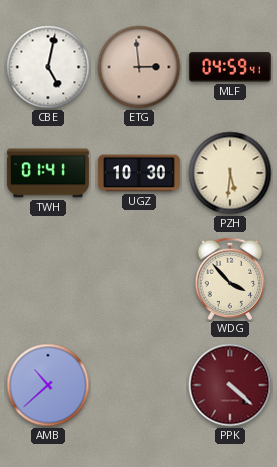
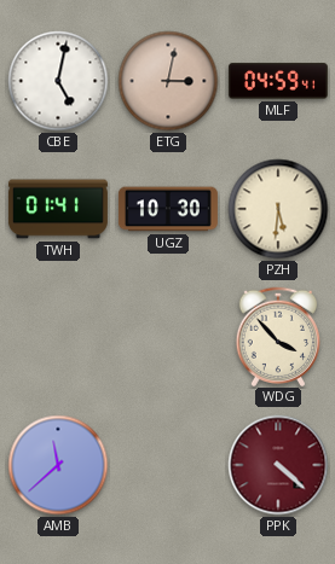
ETG: 2:59 -> 3:02
AMB: 10:38 -> 11:38
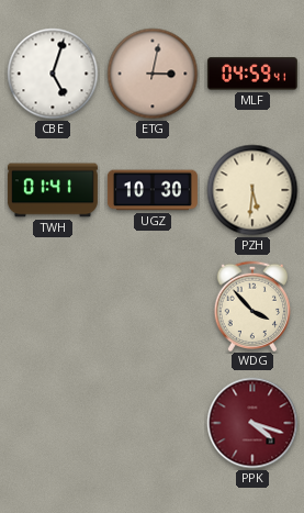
CBE: 5:02 -> 5:03
AMB: 11:38 -> none
PPK: 4:22 -> 4:18
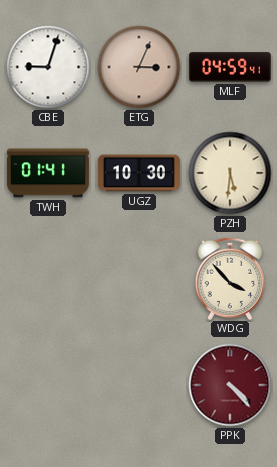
CBE: 5:03 -> 9:03
ETG: 3:02 -> 3:04
PPK: 4:18 -> 4:23
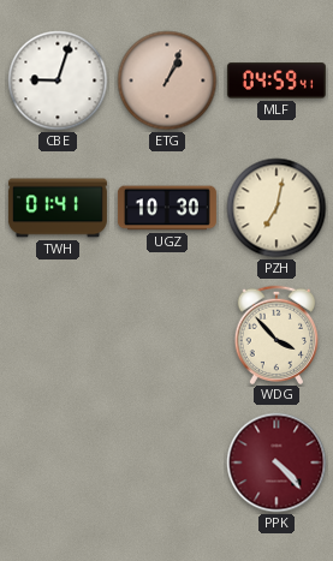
ETG: 3:04 -> 1:04
PZH: 5:31 -> 7:02
